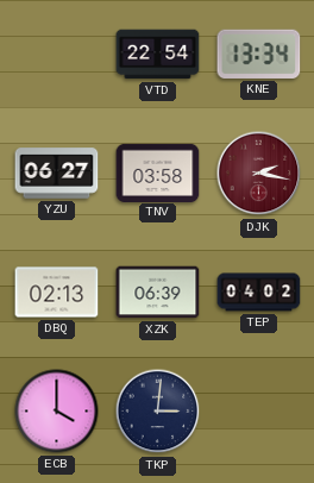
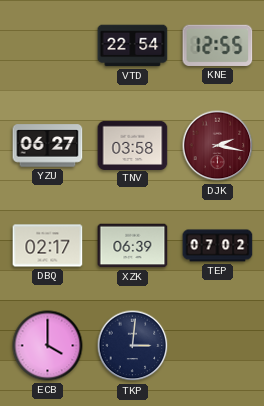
KNE: 13:34 -> 12:55
DBQ: 02:13 -> 02:17
TEP: 04:02 -> 07:02
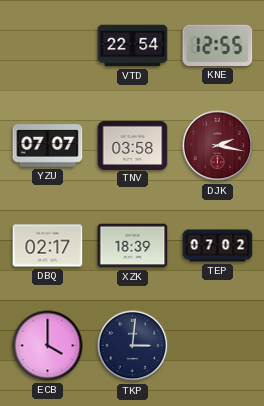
YZU: 06:27 -> 07:07
XZK: 06:39 -> 18:39
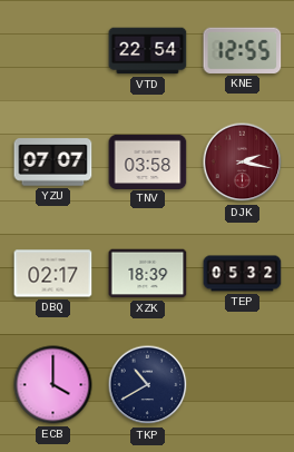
TEP: 07:02 -> 05:32
TKP: 3:01 -> 10:40
